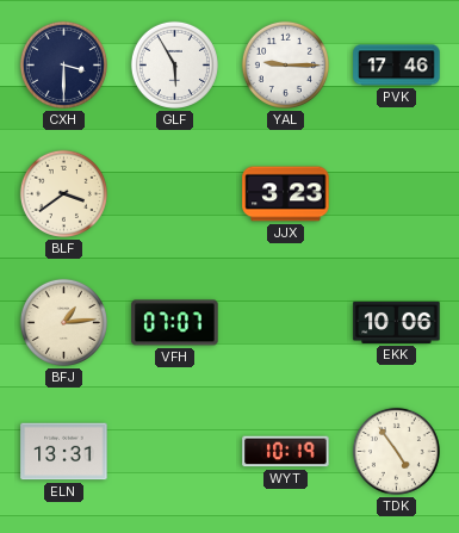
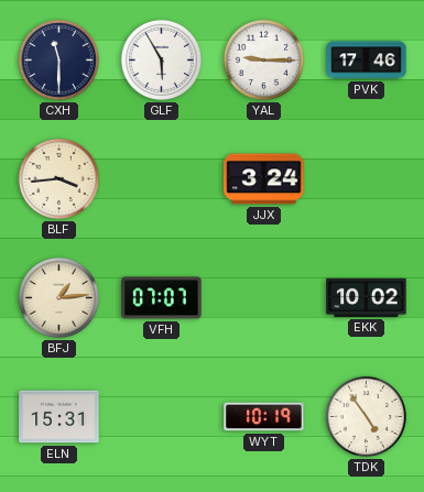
CXH: 3:30 -> 11:30
BLF: 3:39 -> 3:44
JJX: 3:23 -> 3:24
EKK: 10:06 -> 10:02
ELN: 13:31 -> 15:31
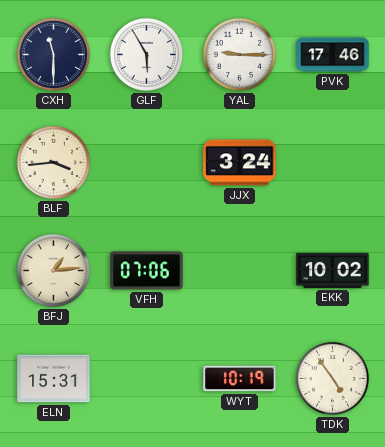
VFH: 07:07 -> 07:06
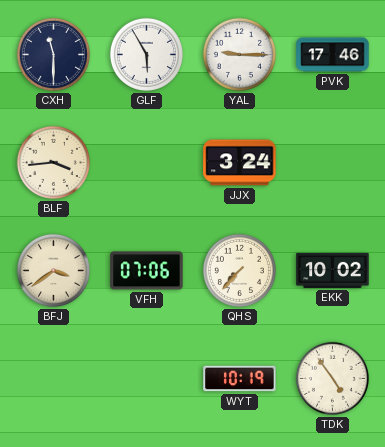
BFJ: 1:14 -> 3:39
QHS: none -> 7:37
ELN: 15:31 -> none
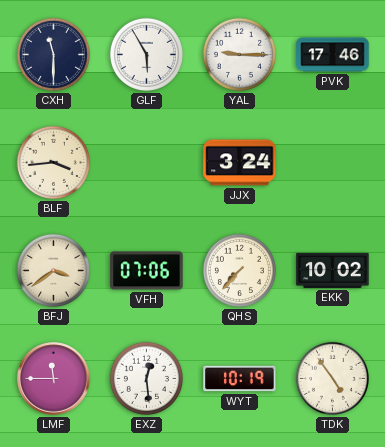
LMF: none -> 11:45
EXZ: none -> 12:29
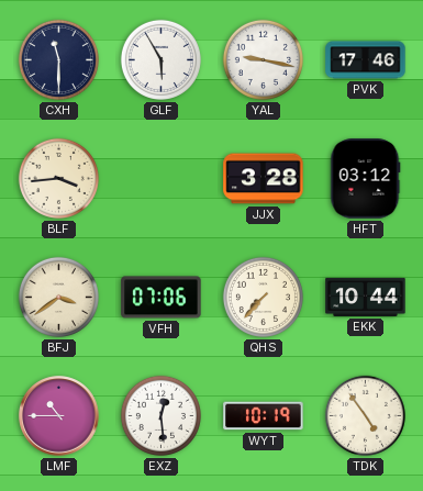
YAL: 9:15 -> 9:17
JJX: 3:24 -> 3:28
HFT: none -> 03:12
EKK: 10:02 -> 10:44
LMF: 11:45 -> 10:45
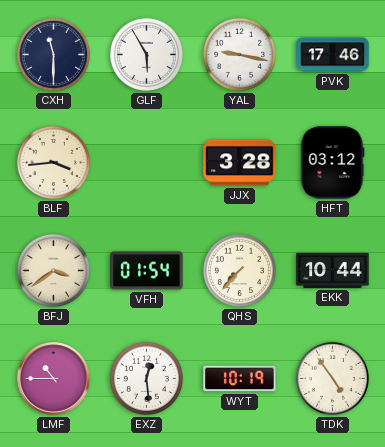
VFH: 07:06 -> 01:54
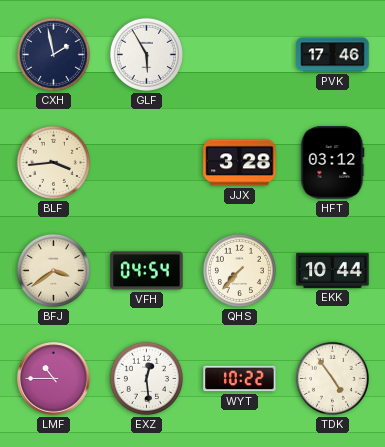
CXH: 11:30 -> 1:58
YAL: 9:17 -> none
VFH: 01:54 -> 04:54
WYT: 10:19 -> 10:22
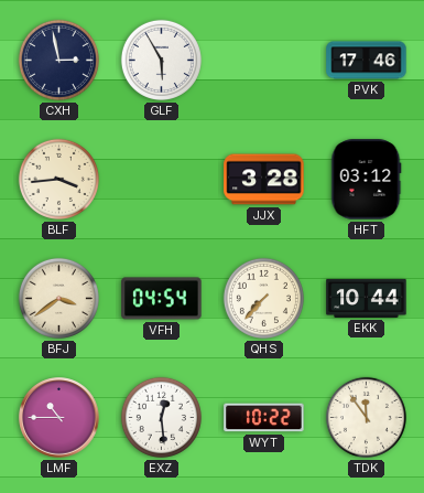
CXH: 1:58 -> 2:58
TDK: 4:54 -> 11:54
